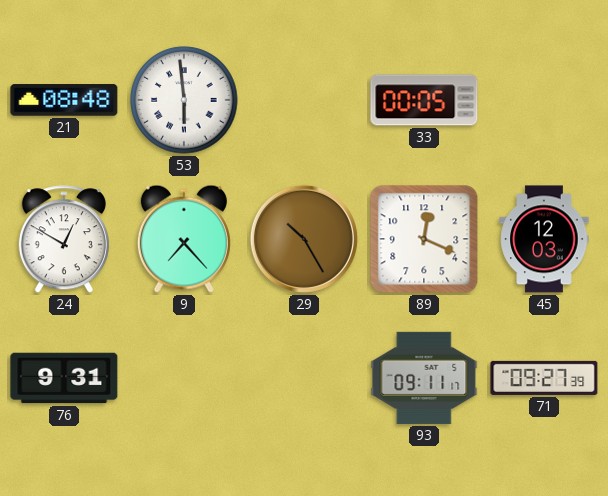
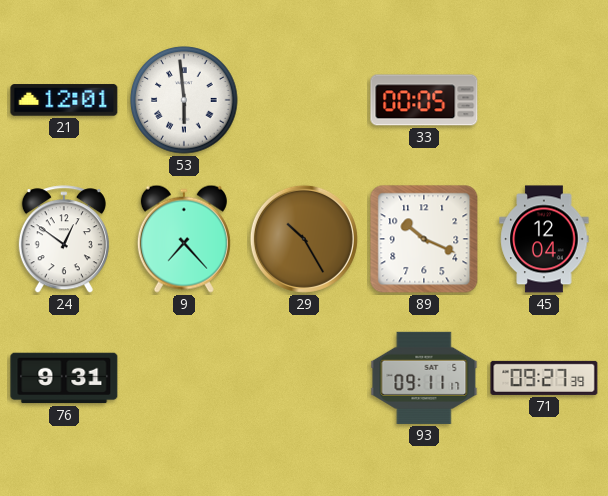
21: 08:48 -> 12:01
24: 12:50 -> 12:51
89: 12:19 -> 10:19
45: 12:03 -> 12:04
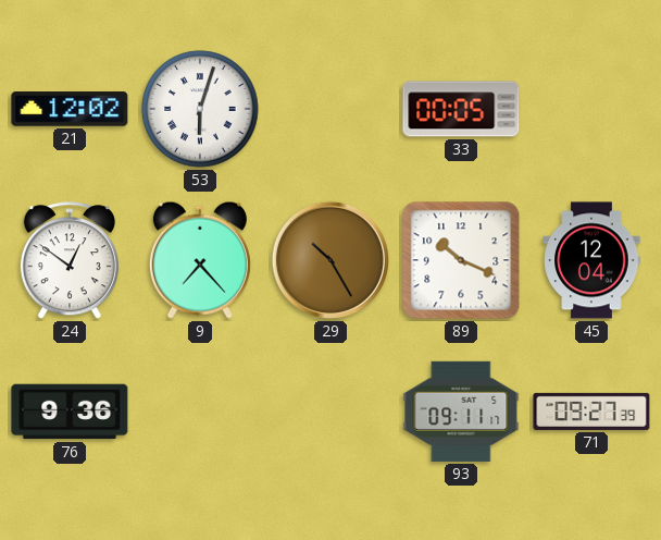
21: 12:01 -> 12:02
53: 5:59 -> 6:03
76: 9:31 -> 9:36
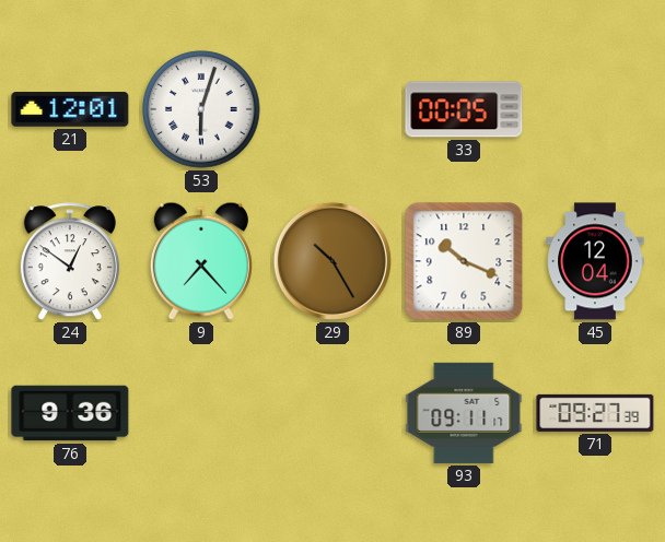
21: 12:02 -> 12:01
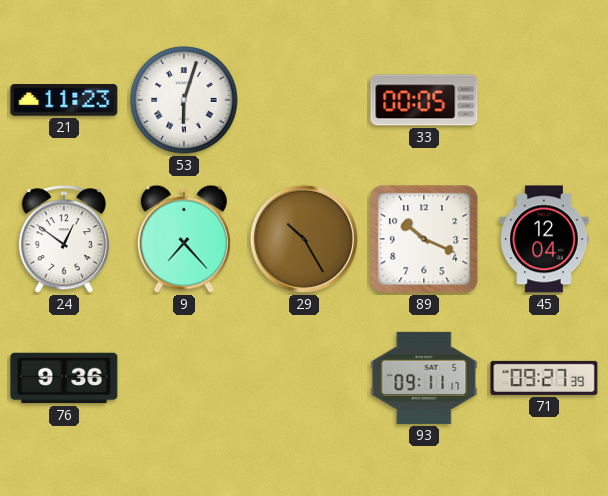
21: 12:01 -> 11:23
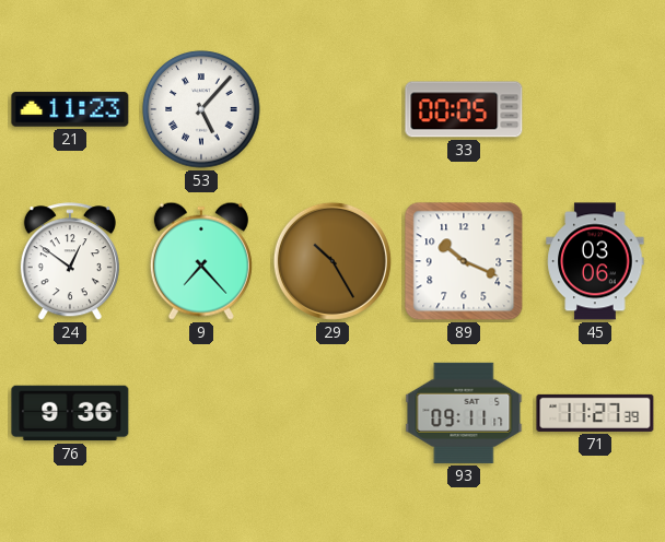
53: 6:03 -> 5:07
45: 12:04 -> 03:06
71: 09:27 -> 11:27
